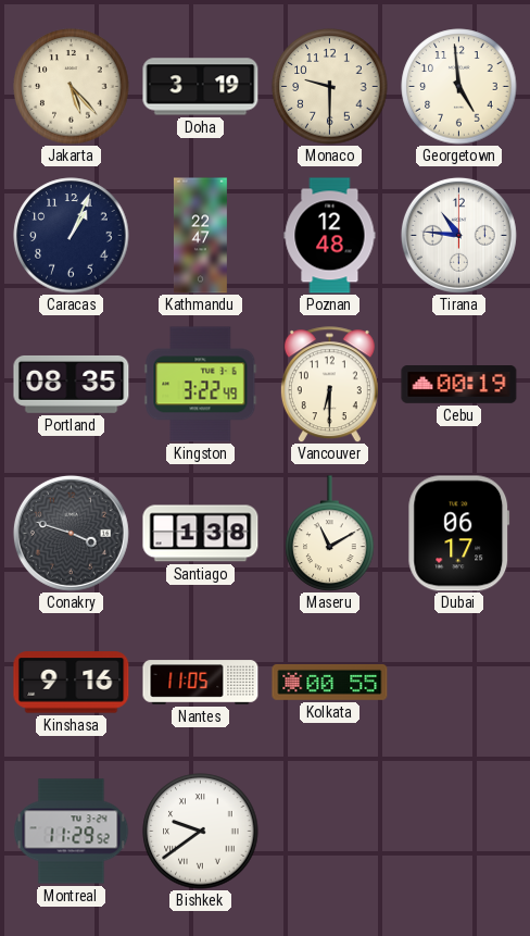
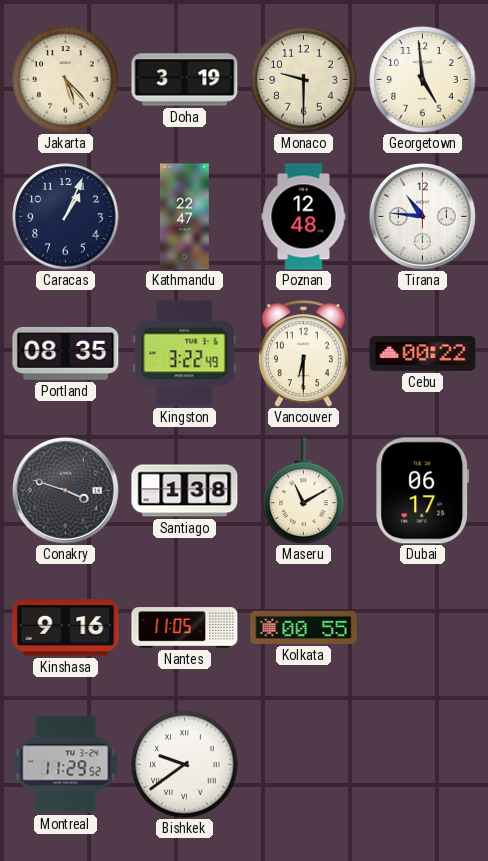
Cebu: 00:19 -> 00:22
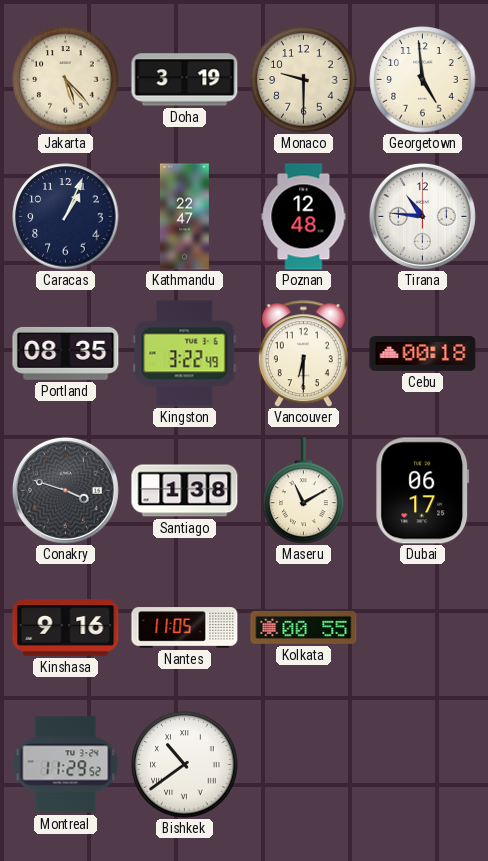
Cebu: 00:22 -> 00:18
Bishkek: 9:39 -> 10:39
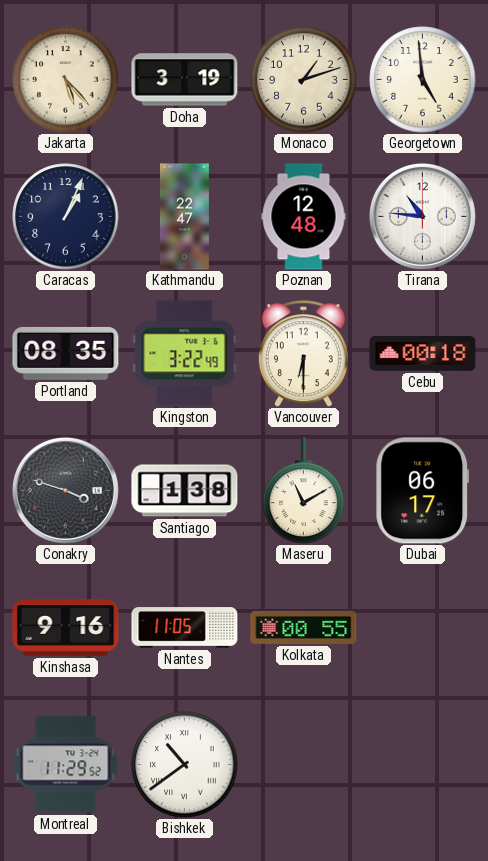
Monaco: 9:30 -> 1:12
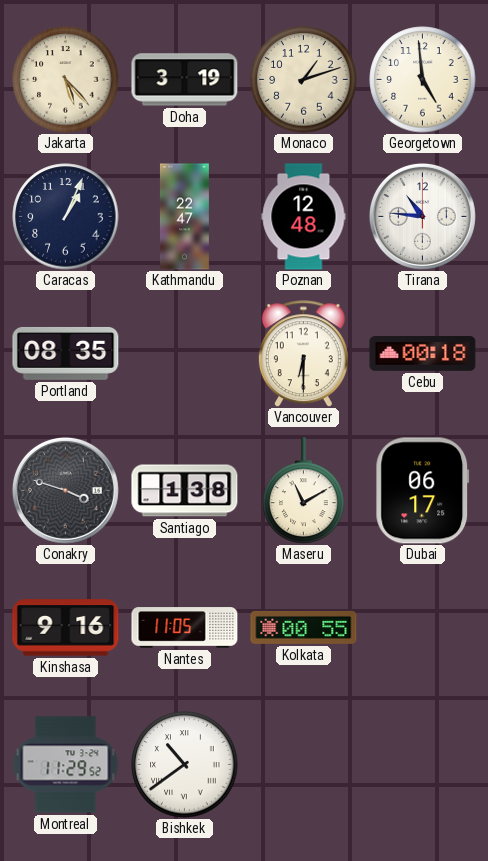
Kingston: 3:22 -> none
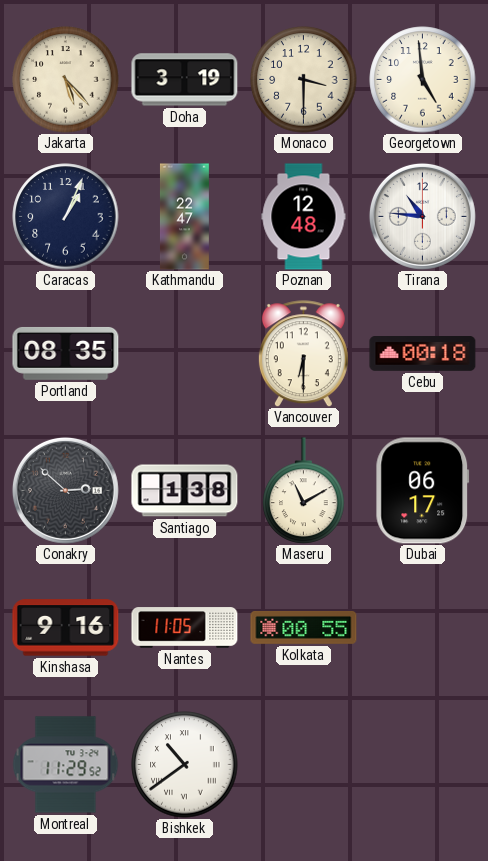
Monaco: 1:12 -> 3:30
Conakry: 3:48 -> 2:52
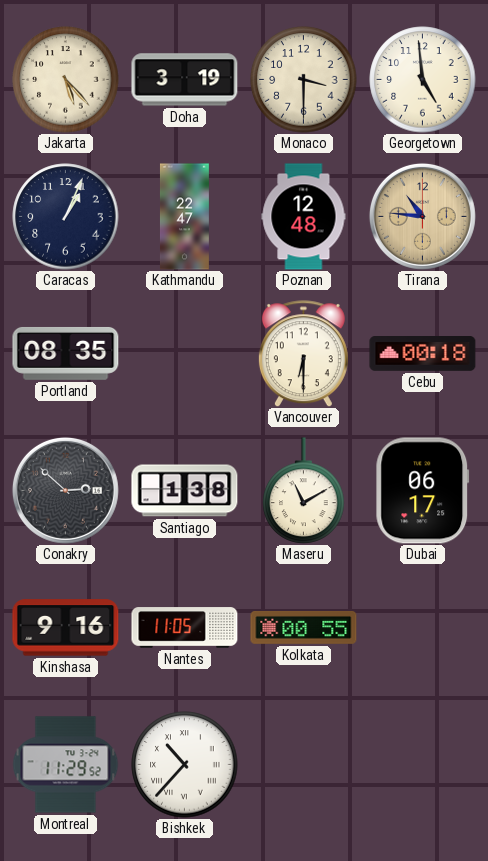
Tirana dial: white -> champagne
Bishkek: 10:39 -> 10:37
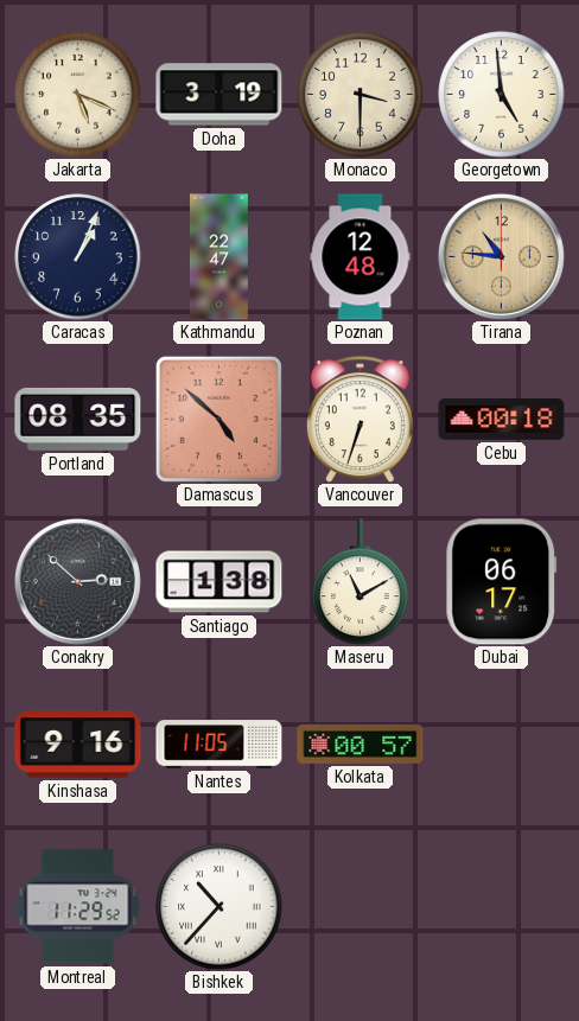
Jakarta: 5:23 -> 5:19
Damascus: none -> 4:52
Vancouver: 6:30 -> 6:33
Kolkata: 00:55 -> 00:57
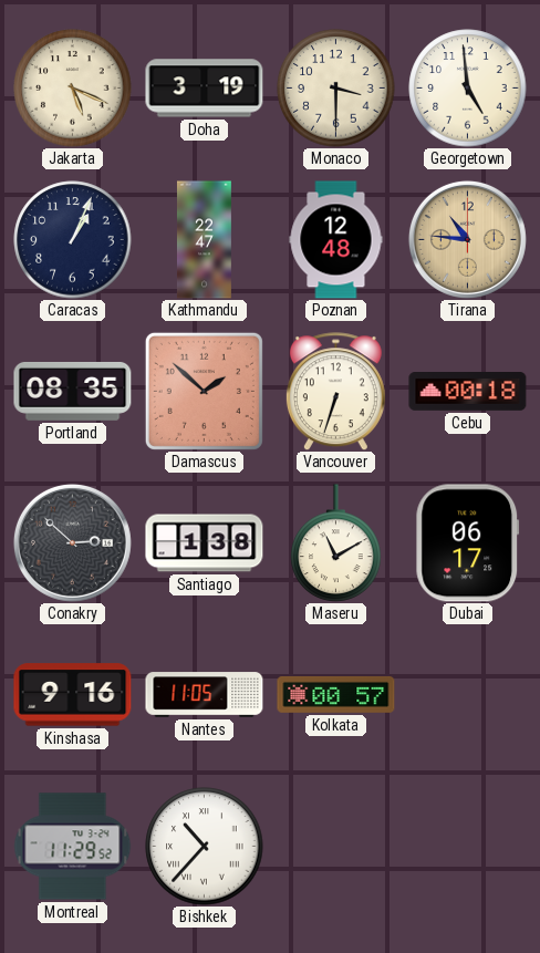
Damascus: 4:52 -> 1:52
